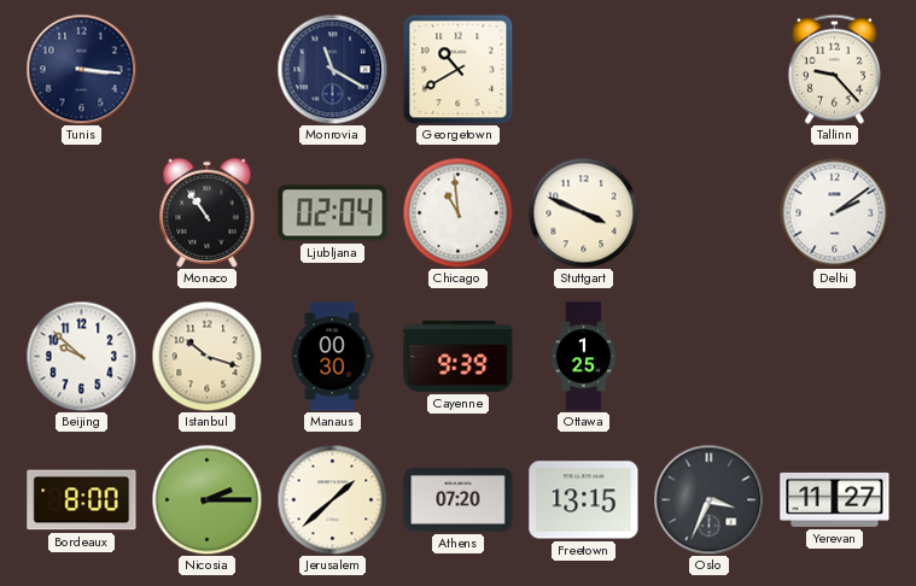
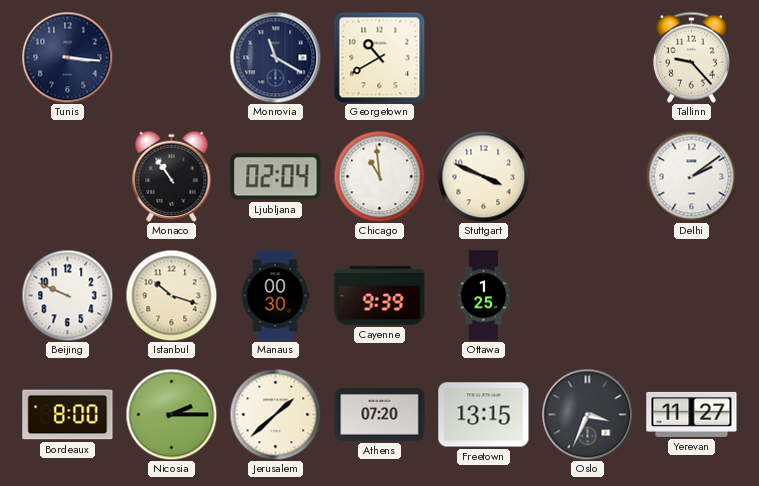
Beijing: 9:52 -> 9:49
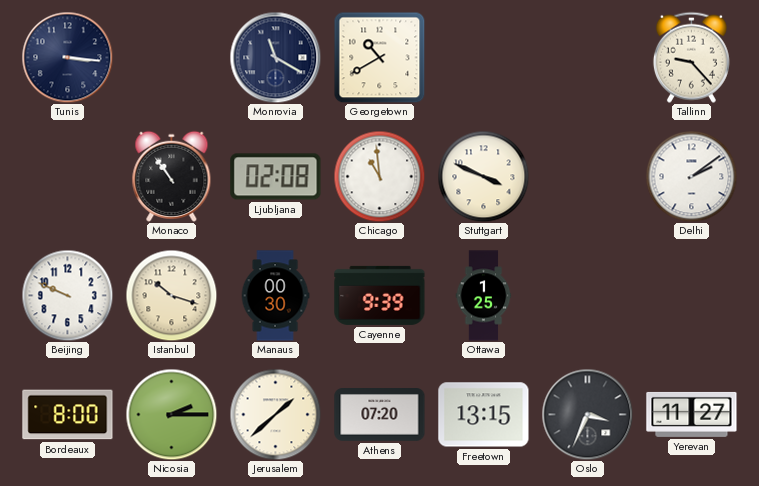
Ljubljana: 02:04 -> 02:08
